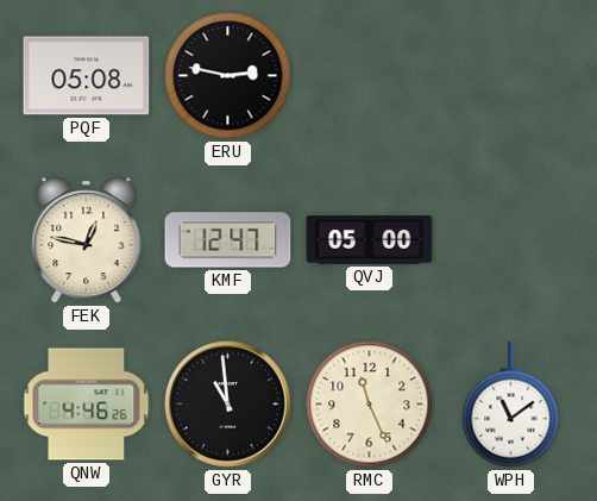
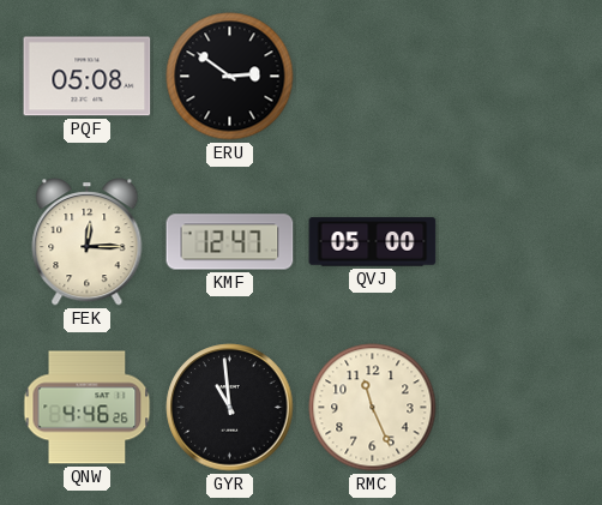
ERU: 2:47 -> 2:51
FEK: 12:47 -> 12:15
WPH: 11:09 -> none
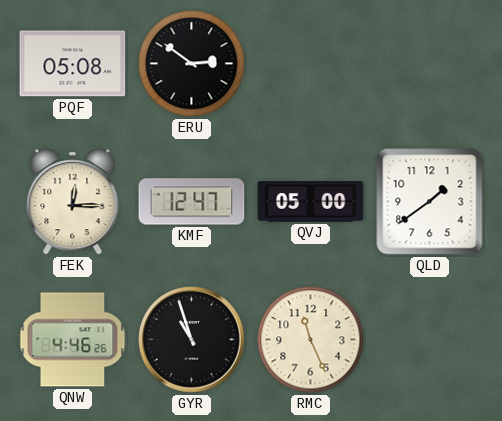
QLD: none -> 1:39
GYR: 10:59 -> 10:57
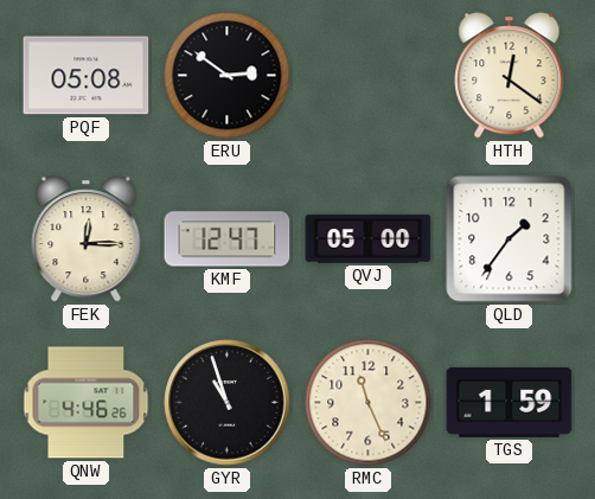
HTH: none -> 12:21
QLD: 1:39 -> 1:36
TGS: none -> 1:59
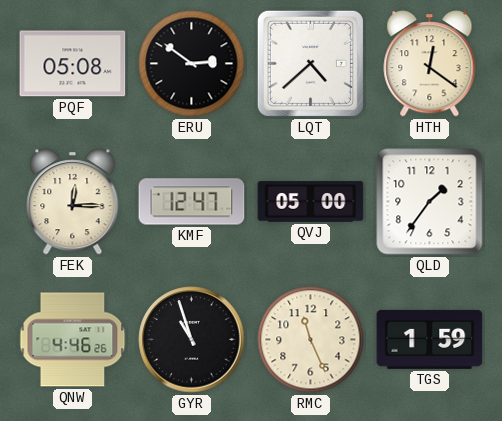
LQT: none -> 4:38
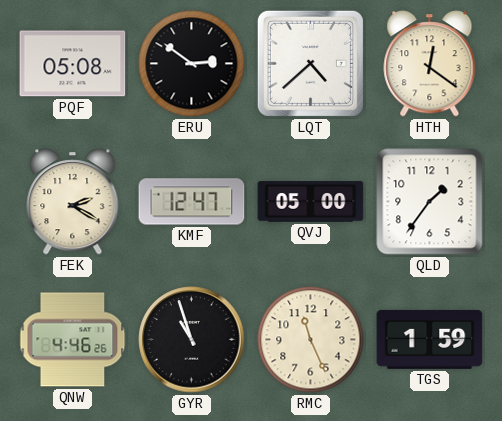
FEK: 12:15 -> 2:20
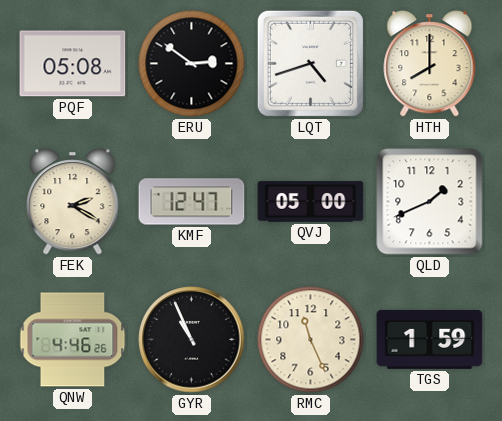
LQT: 4:38 -> 4:42
HTH: 12:21 -> 8:00
QLD: 1:36 -> 1:41
GYR: 10:57 -> 10:56
